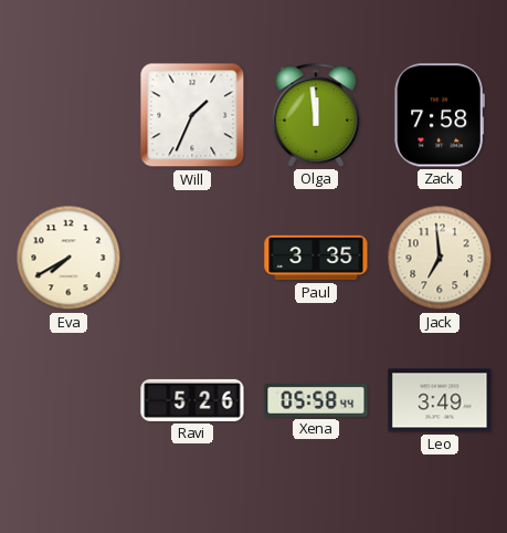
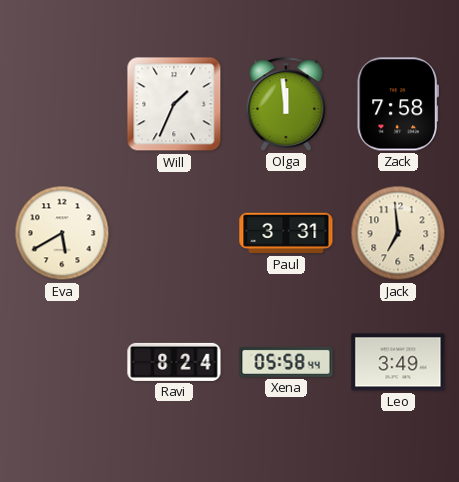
Eva: 7:40 -> 5:40
Paul: 3:35 -> 3:31
Ravi: 5:26 -> 8:24
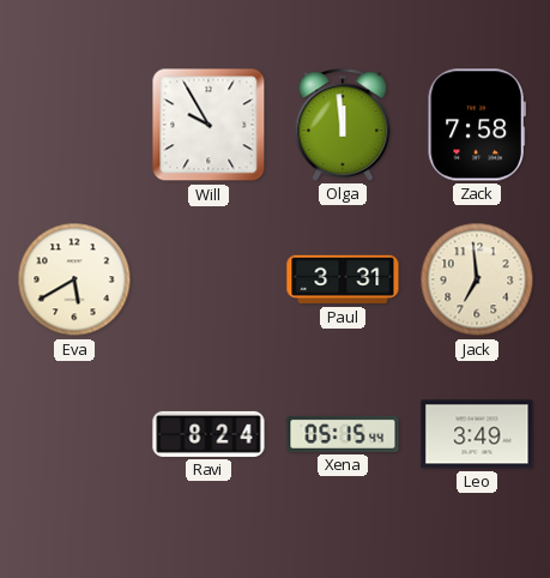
Will: 1:34 -> 9:55
Xena: 05:58 -> 05:15
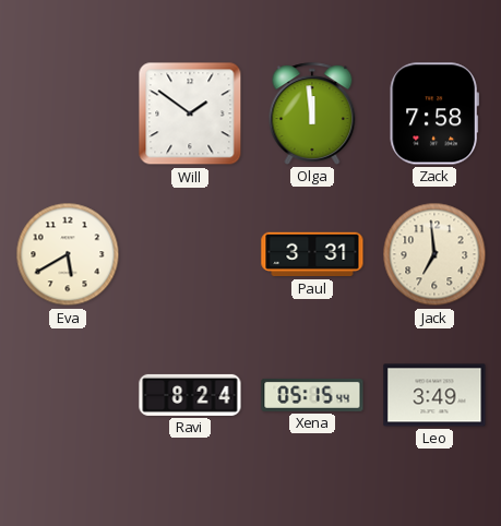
Will: 9:55 -> 1:51
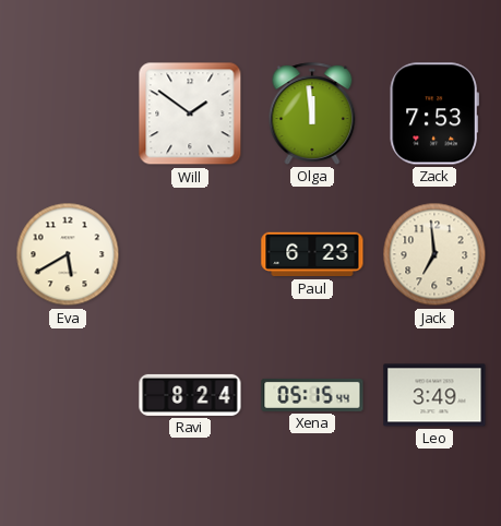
Zack: 7:58 -> 7:53
Paul: 3:31 -> 6:23
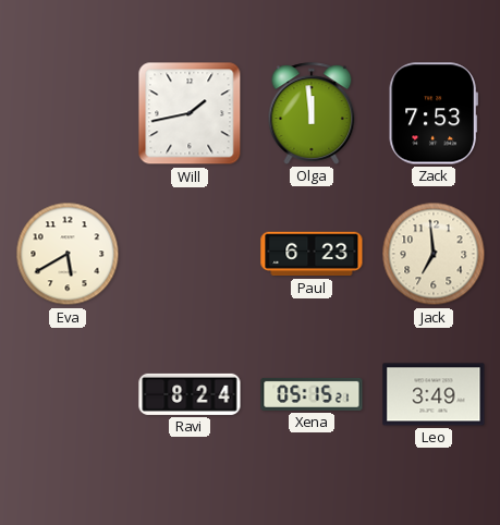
Will: 1:51 -> 1:43
Xena: 05:15:44 -> 05:15:21
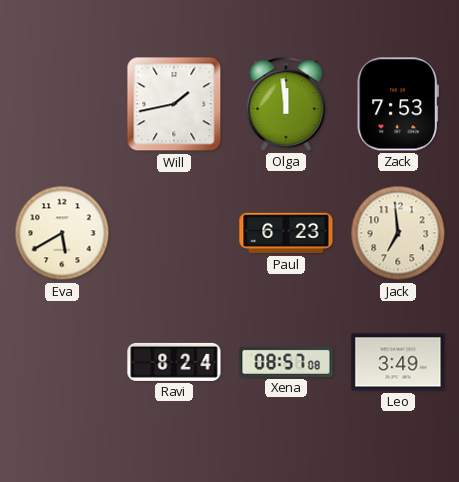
Xena: 05:15 -> 08:57
